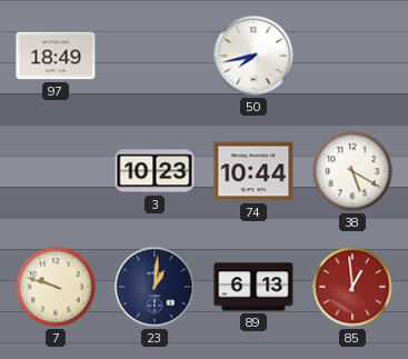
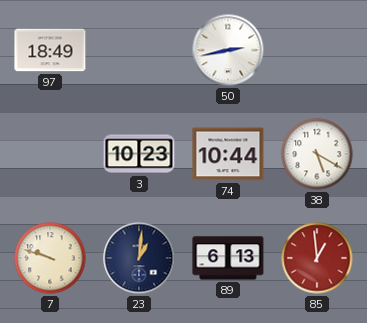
50: 7:43 -> 2:43
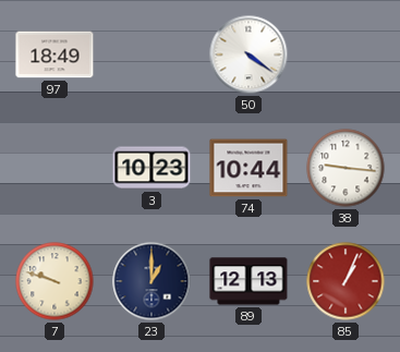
50: 2:43 -> 4:21
38: 5:20 -> 9:16
23: 1:01 -> 1:00
89: 6:13 -> 12:13
85: 12:59 -> 1:04
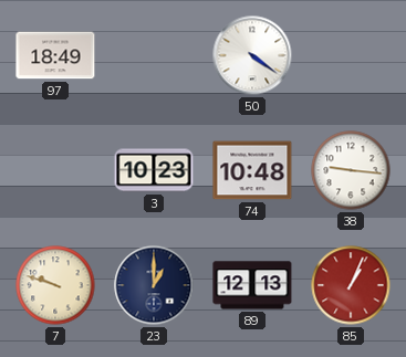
74: 10:44 -> 10:48
